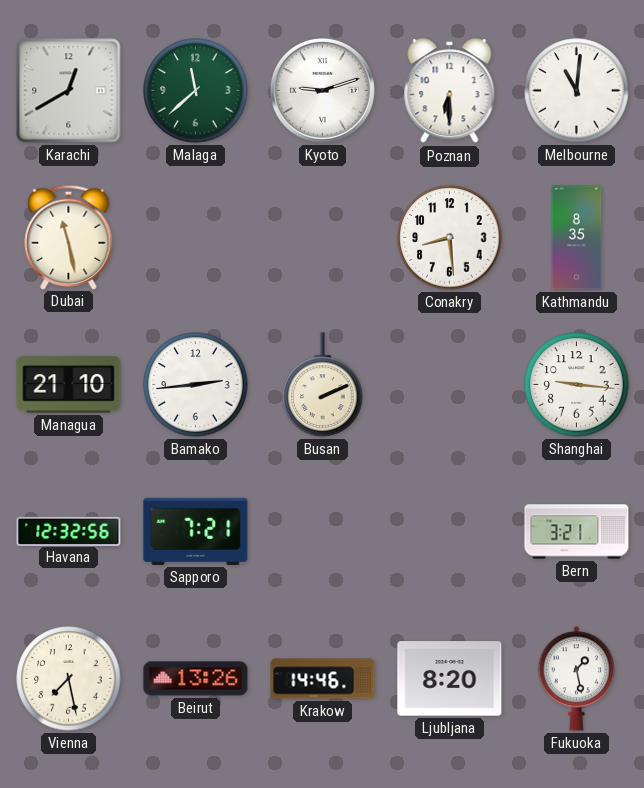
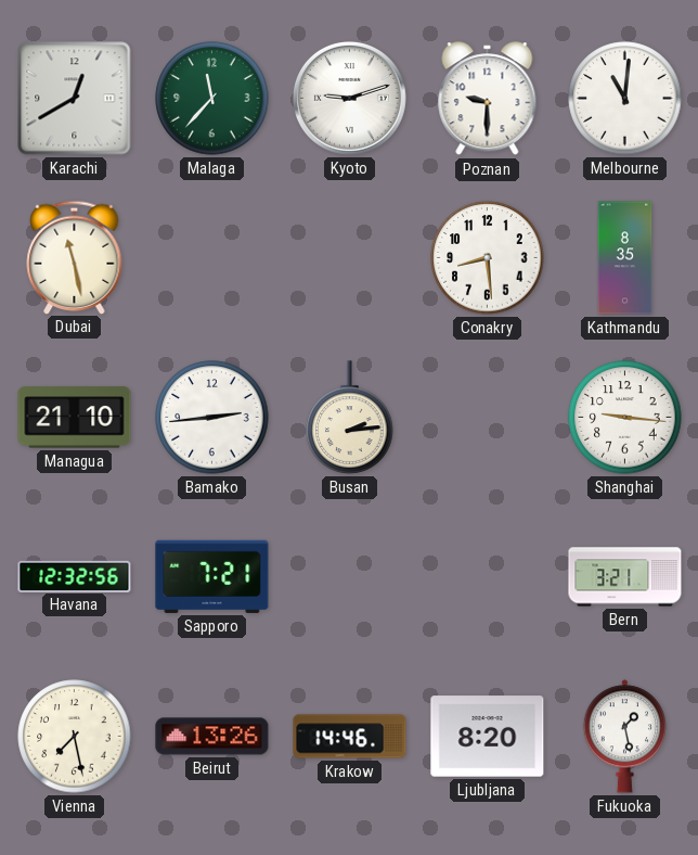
Malaga: 11:38 -> 11:37
Poznan: 6:30 -> 9:30
Busan: 2:11 -> 2:14
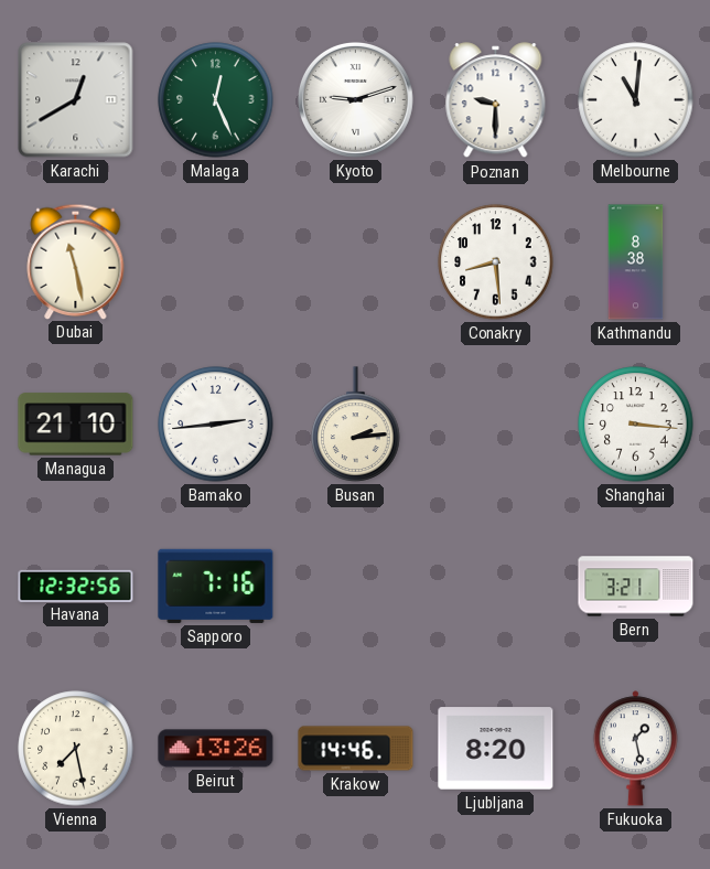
Malaga: 11:37 -> 12:26
Kathmandu: 8:35 -> 8:38
Shanghai: 9:16 -> 3:16
Sapporo: 7:21 -> 7:16
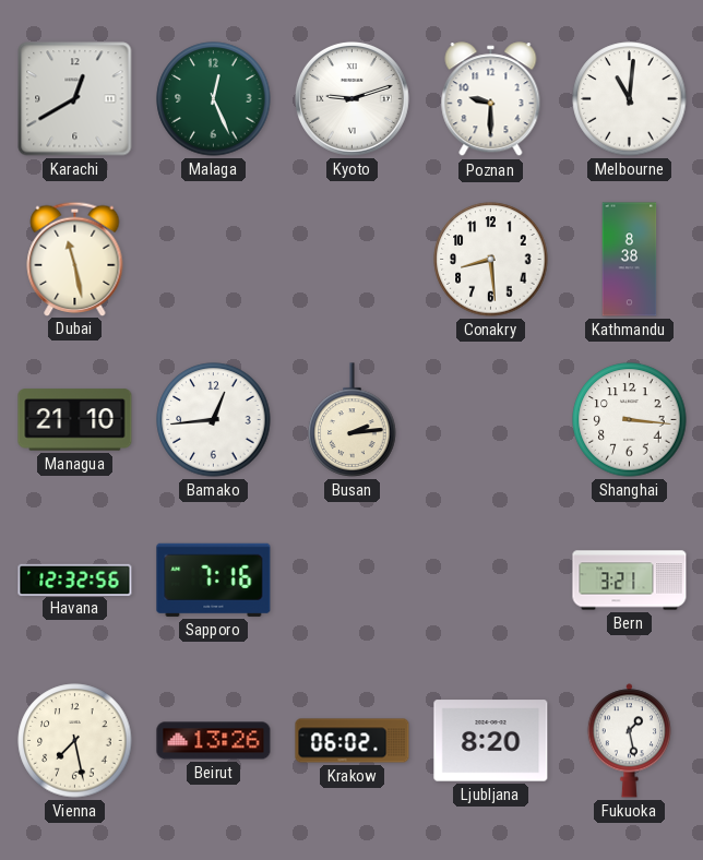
Bamako: 2:44 -> 12:44
Krakow: 14:46 -> 06:02
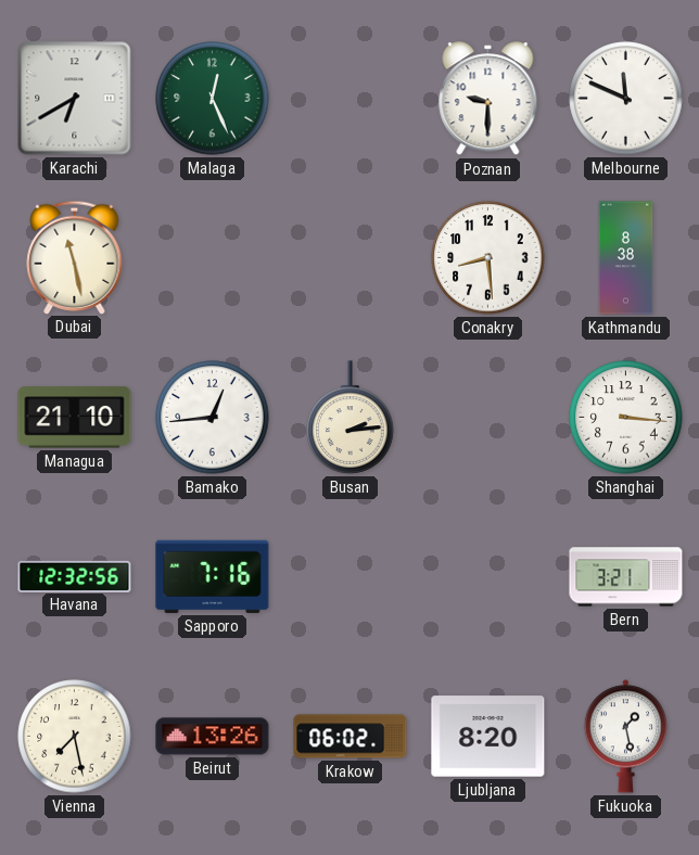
Karachi: 12:40 -> 6:40
Kyoto: 9:12 -> none
Melbourne: 11:01 -> 11:49
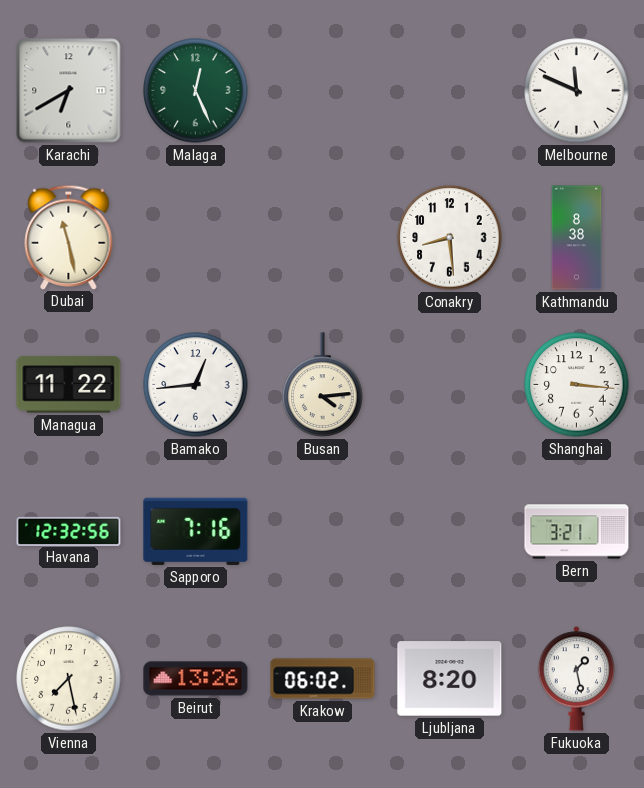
Poznan: 9:30 -> none
Managua: 21:10 -> 11:22
Busan: 2:14 -> 4:14
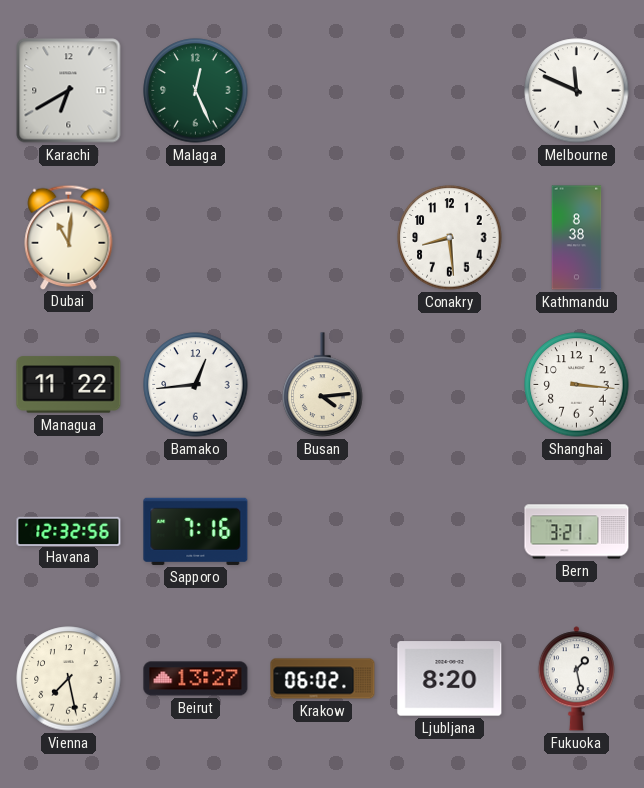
Dubai: 11:28 -> 11:01
Beirut: 13:26 -> 13:27
